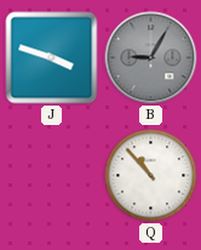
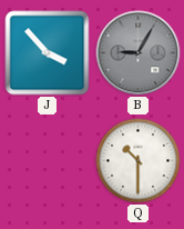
J: 3:48 -> 3:53
Q: 10:53 -> 10:30
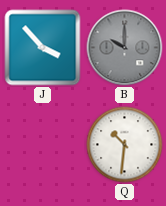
B: 9:05 -> 10:00
Q: 10:30 -> 10:31
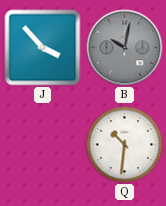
B: 10:00 -> 10:02
